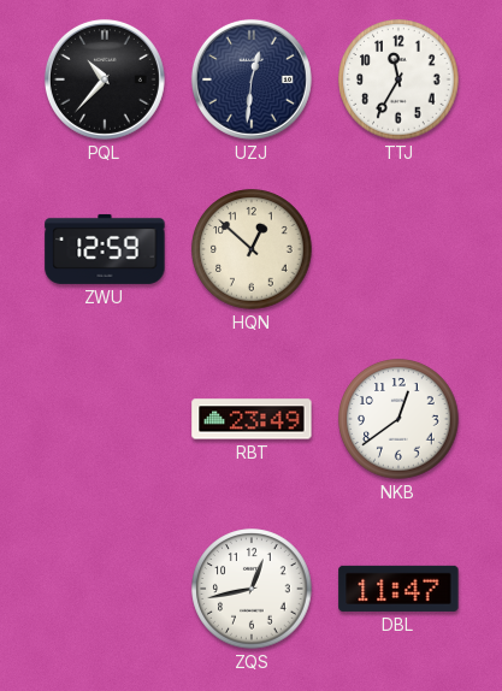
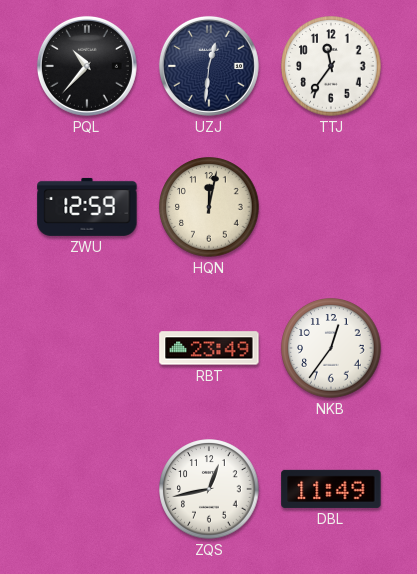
TTJ: 11:35 -> 11:36
HQN: 12:52 -> 12:02
NKB: 12:39 -> 12:36
DBL: 11:47 -> 11:49
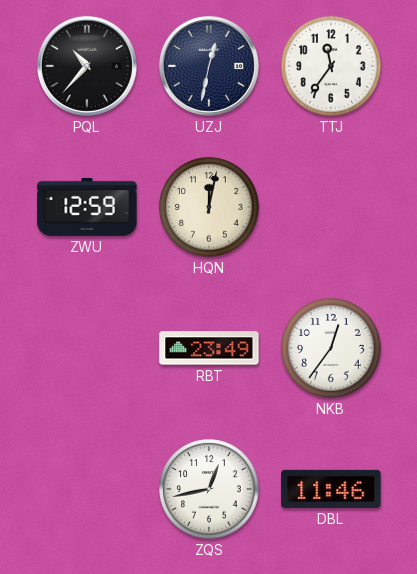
UZJ: 12:31 -> 12:32
DBL: 11:49 -> 11:46
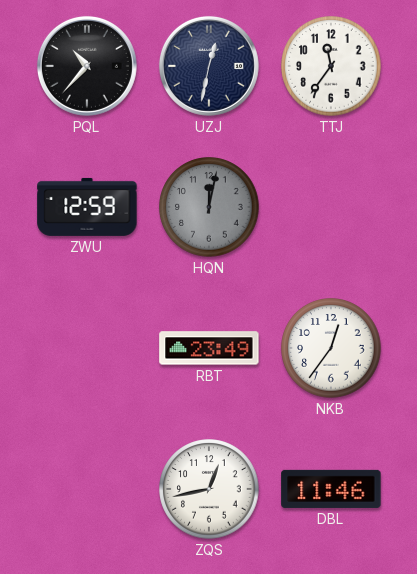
HQN dial: cream -> grey
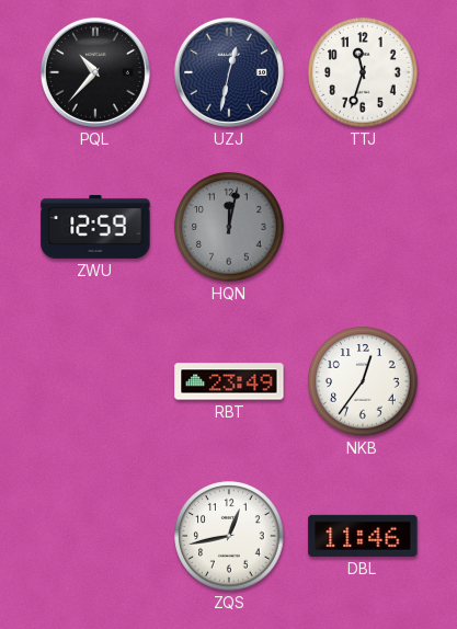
TTJ: 11:36 -> 11:33
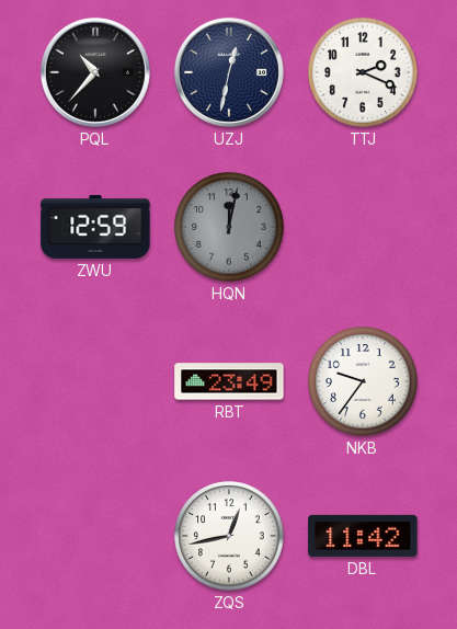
TTJ: 11:33 -> 2:19
NKB: 12:36 -> 9:36
DBL: 11:46 -> 11:42
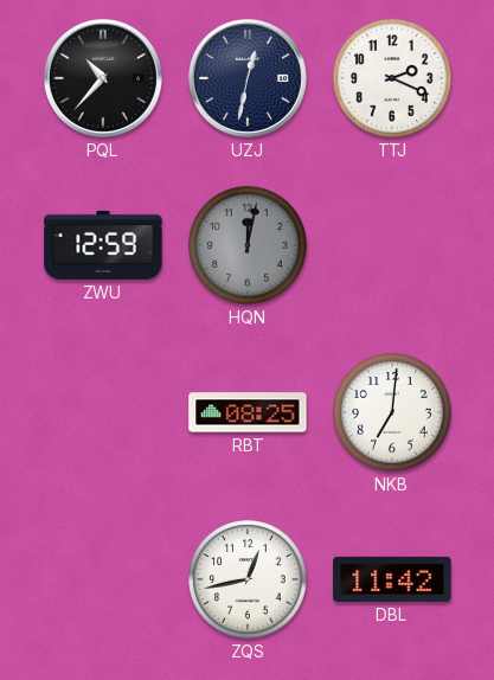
RBT: 23:49 -> 08:25
NKB: 9:36 -> 7:01
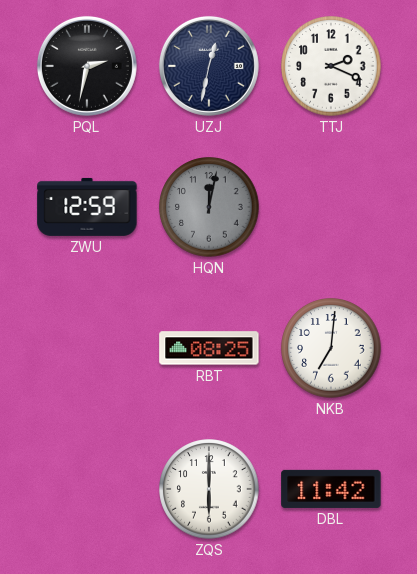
PQL: 10:37 -> 2:32
ZQS: 12:43 -> 6:00
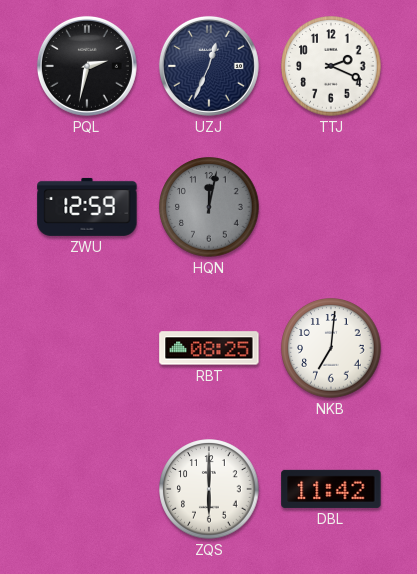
UZJ: 12:32 -> 12:34
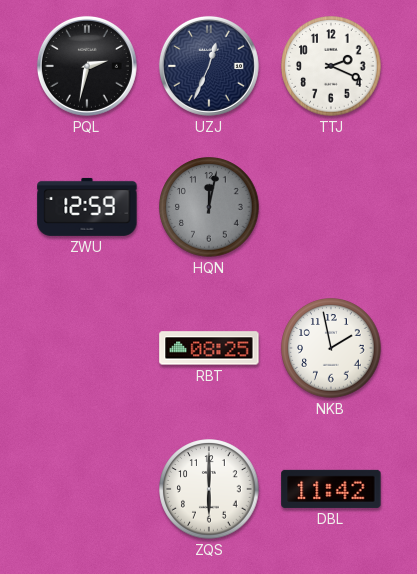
NKB: 7:01 -> 1:58
